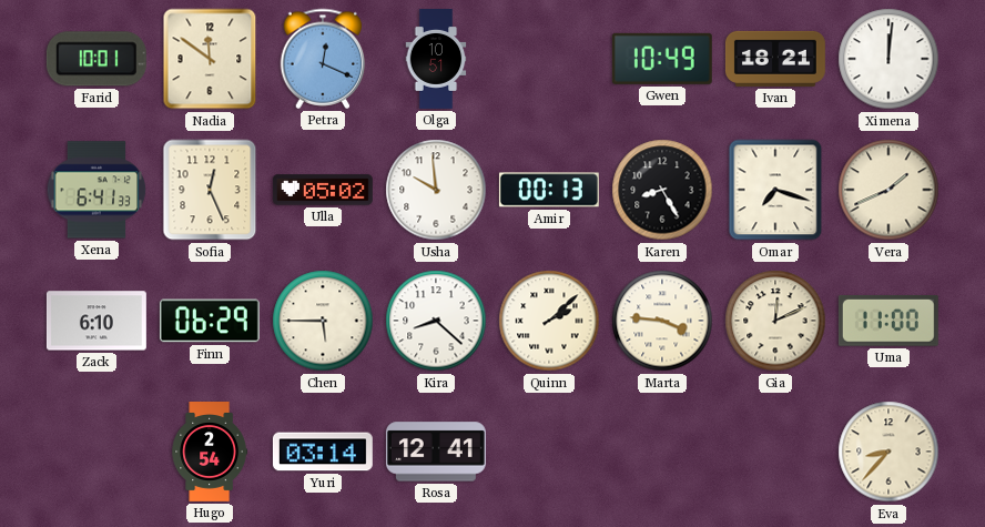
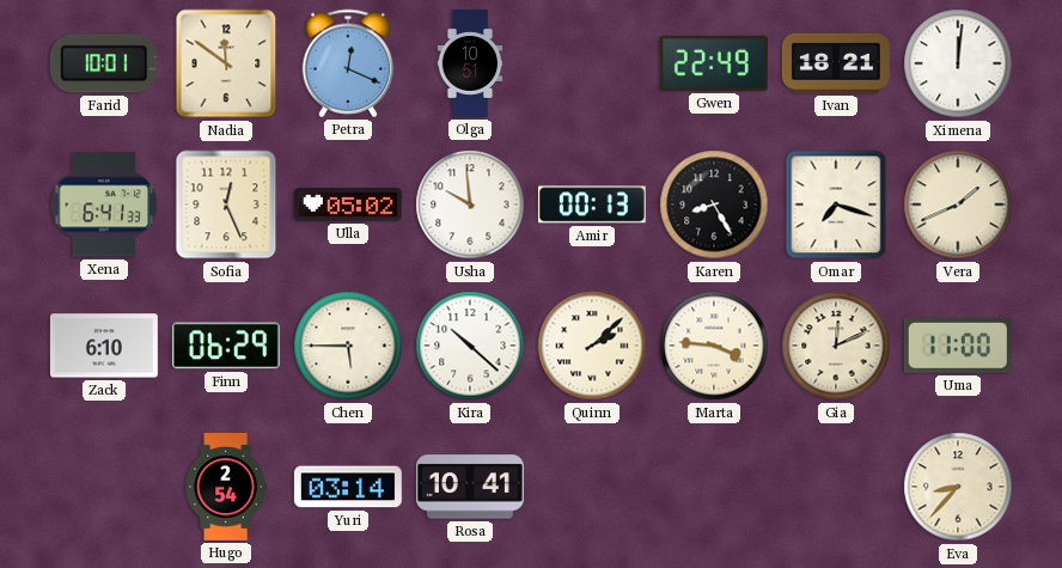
Gwen: 10:49 -> 22:49
Kira: 8:22 -> 10:22
Rosa: 12:41 -> 10:41
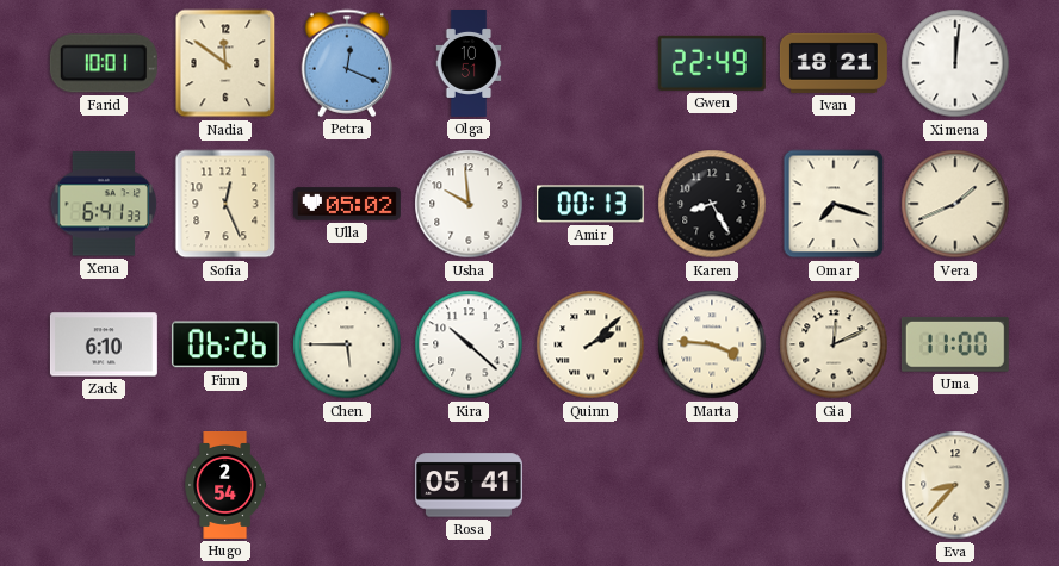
Finn: 06:29 -> 06:26
Yuri: 03:14 -> none
Rosa: 10:41 -> 05:41
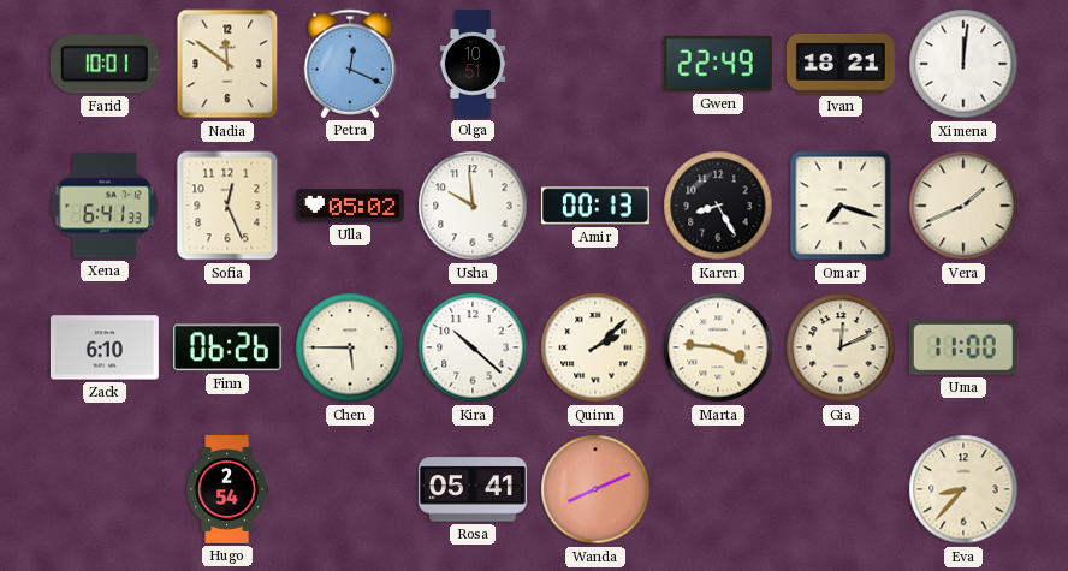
Wanda: none -> 8:11
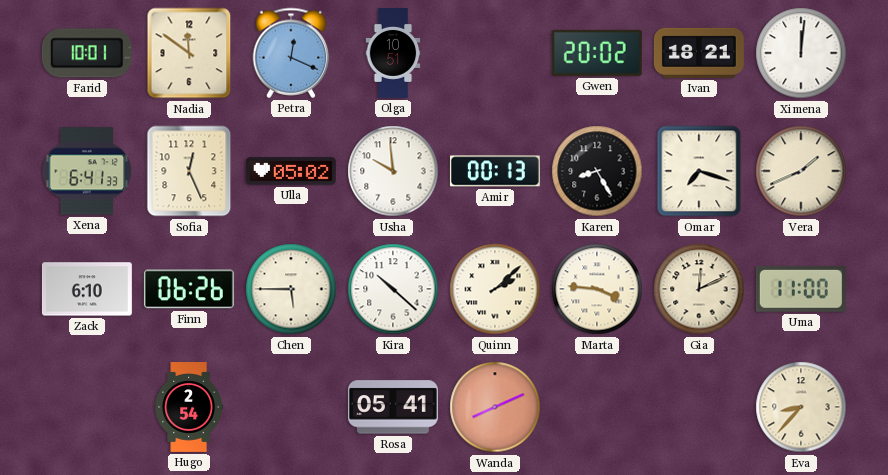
Gwen: 22:49 -> 20:02
